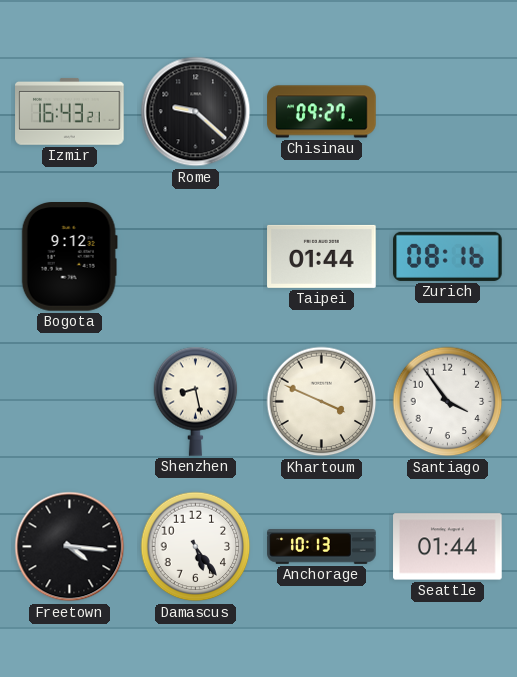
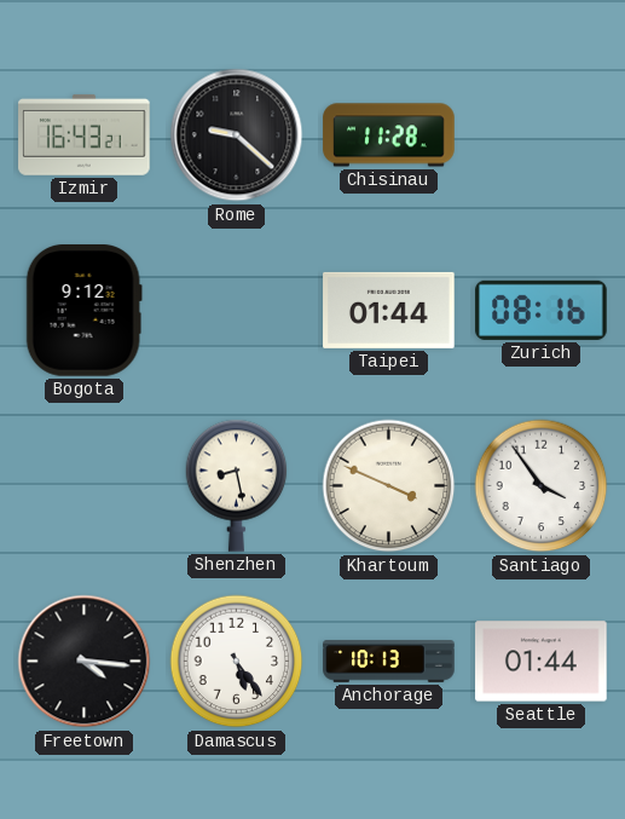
Chisinau: 09:27 -> 11:28
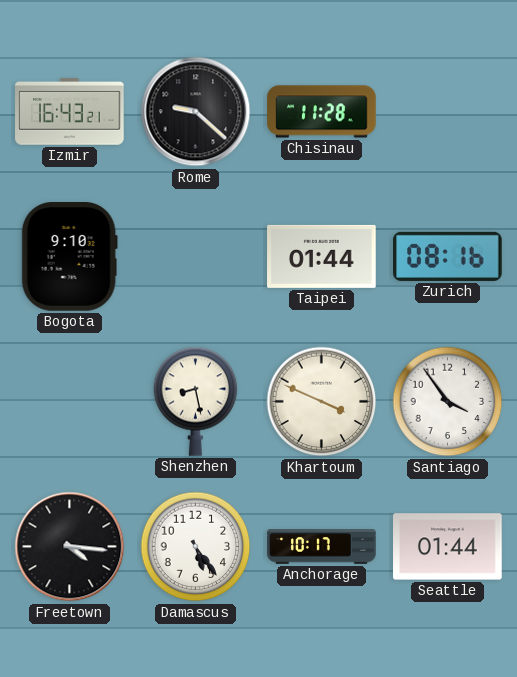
Bogota: 9:12 -> 9:10
Anchorage: 10:13 -> 10:17
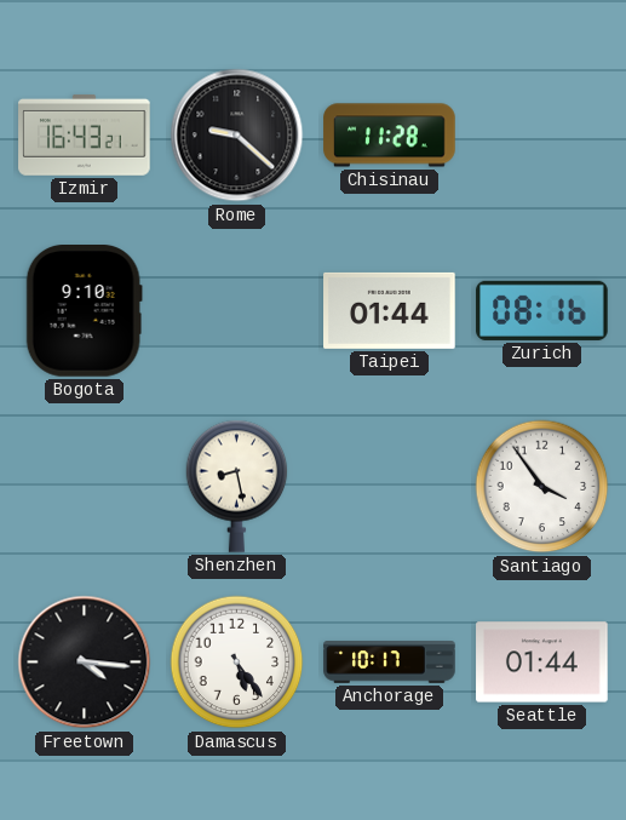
Khartoum: 3:49 -> none
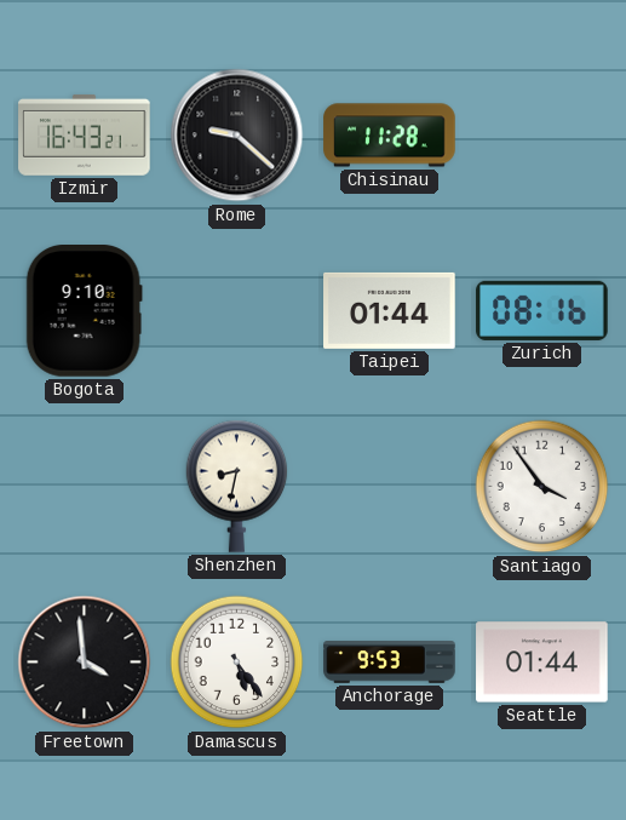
Shenzhen: 8:28 -> 8:32
Freetown: 4:16 -> 3:59
Anchorage: 10:17 -> 9:53
